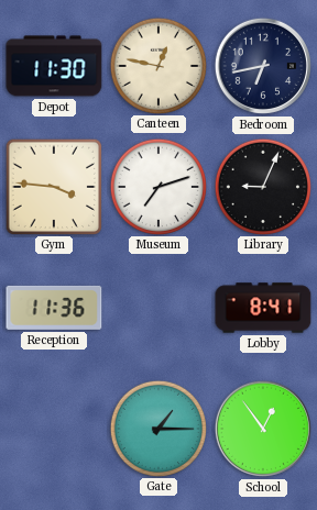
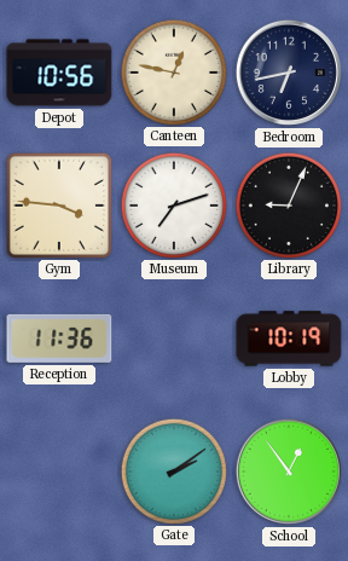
Depot: 11:30 -> 10:56
Lobby: 8:41 -> 10:19
Gate: 1:15 -> 2:09
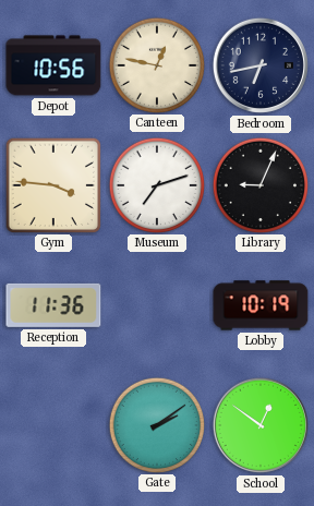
School: 12:54 -> 12:51
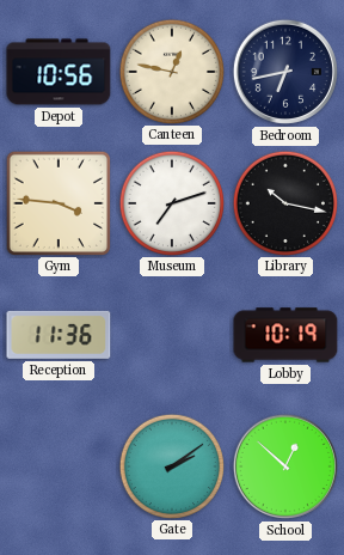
Library: 9:04 -> 10:17
School: 12:51 -> 12:52
